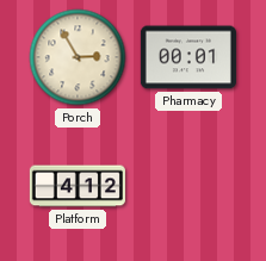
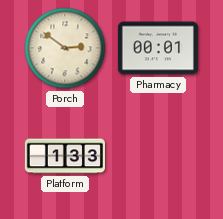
Porch: 2:55 -> 2:51
Platform: 4:12 -> 1:33
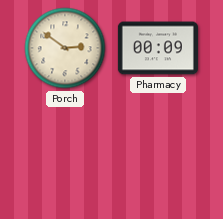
Pharmacy: 00:01 -> 00:09
Platform: 1:33 -> none
